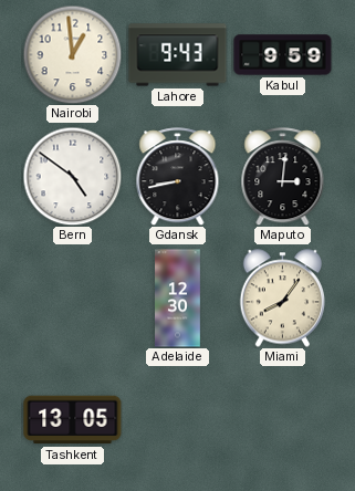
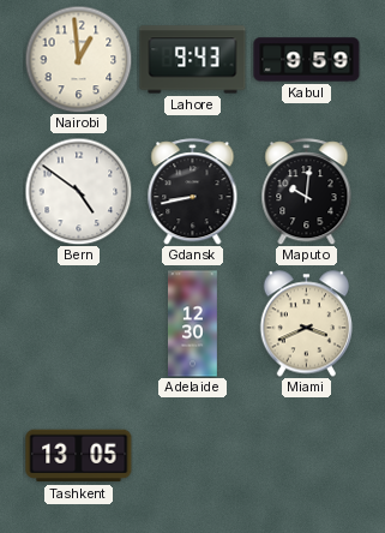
Maputo: 3:01 -> 10:01
Miami: 8:06 -> 3:41
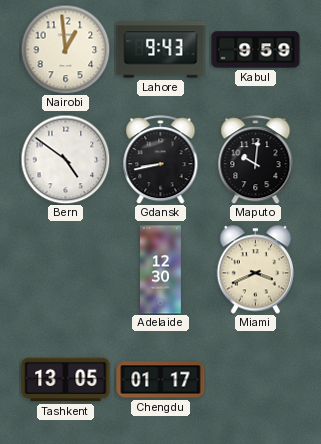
Chengdu: none -> 01:17
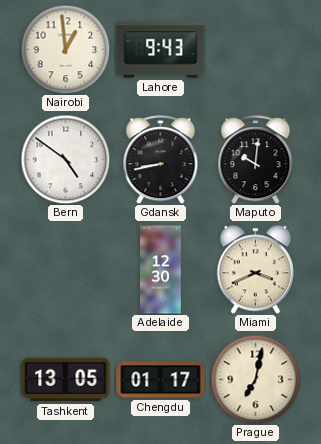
Kabul: 9:59 -> none
Prague: none -> 7:02
